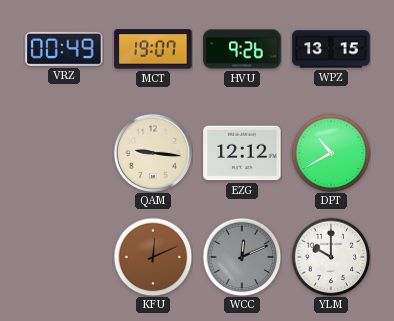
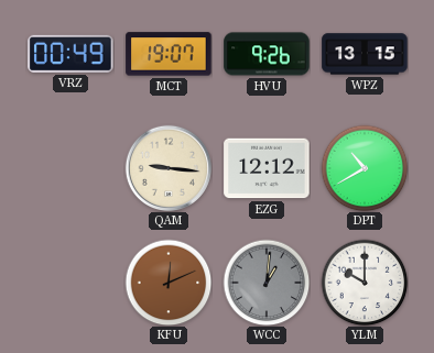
WCC: 12:11 -> 1:01
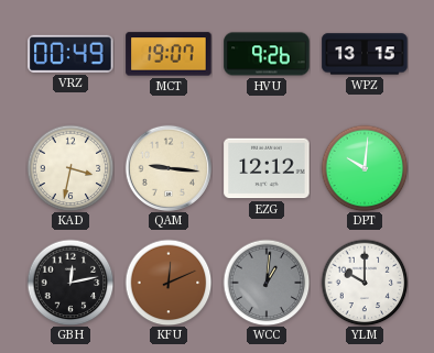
KAD: none -> 3:32
DPT: 10:40 -> 10:01
GBH: none -> 12:13
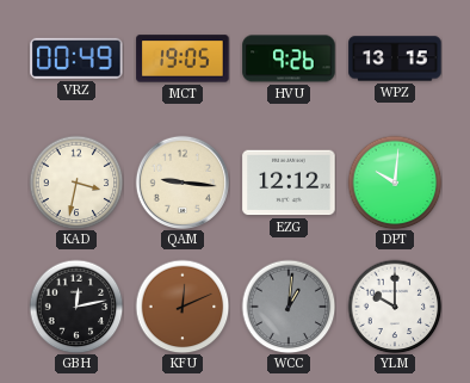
MCT: 19:07 -> 19:05
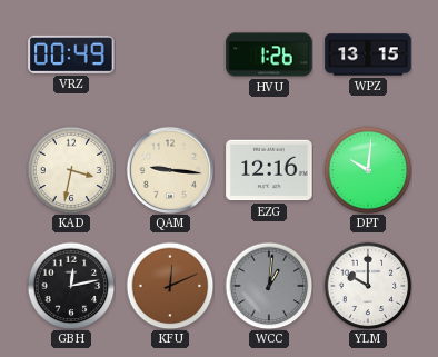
MCT: 19:05 -> none
HVU: 9:26 -> 1:26
EZG: 12:12 -> 12:16
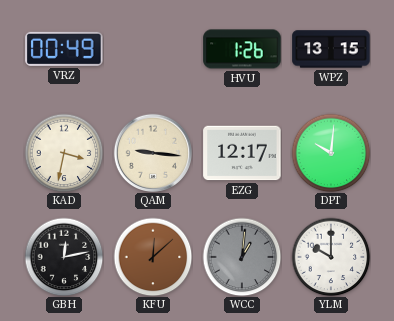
EZG: 12:16 -> 12:17
KFU: 12:11 -> 12:08
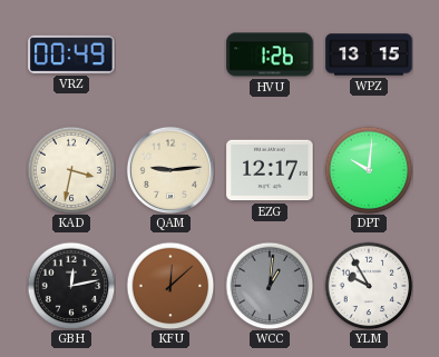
QAM: 9:16 -> 9:14
YLM: 10:00 -> 9:55
